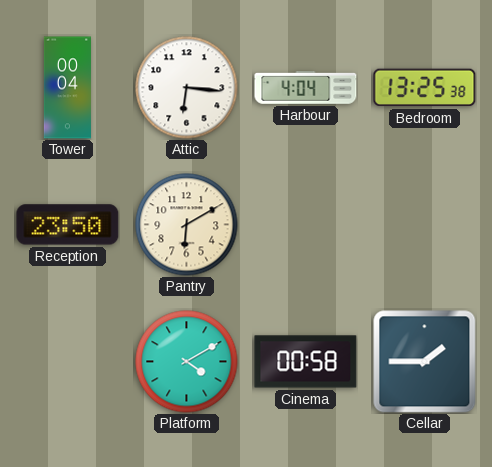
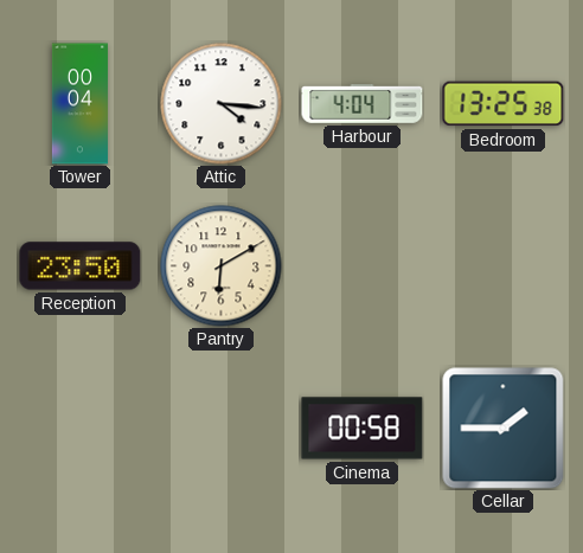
Attic: 6:16 -> 4:16
Platform: 4:10 -> none
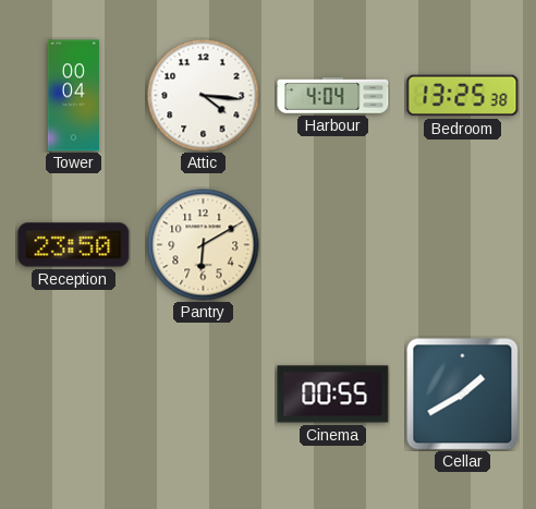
Cinema: 00:58 -> 00:55
Cellar: 1:45 -> 1:40
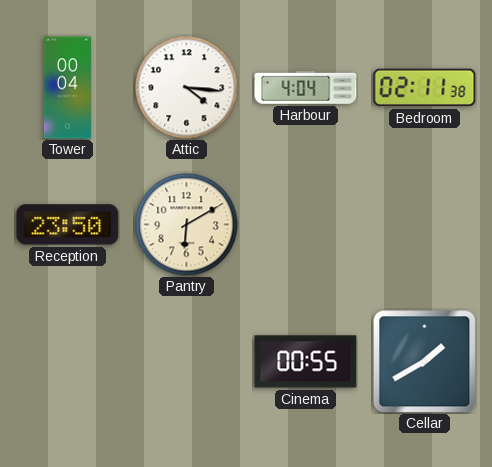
Bedroom: 13:25 -> 02:11
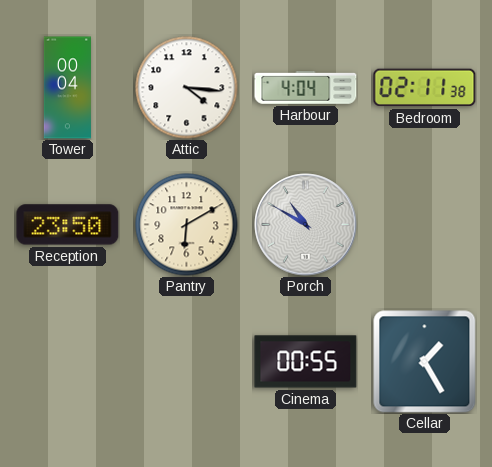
Porch: none -> 10:50
Cellar: 1:40 -> 1:25
